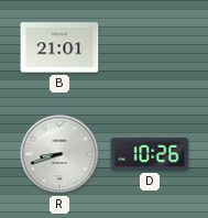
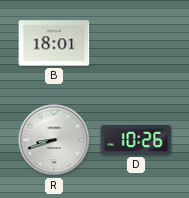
B: 21:01 -> 18:01
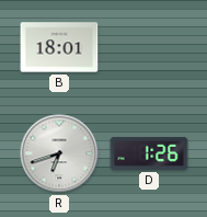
R: 8:42 -> 6:42
D: 10:26 -> 1:26
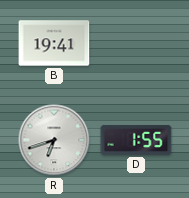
B: 18:01 -> 19:41
D: 1:26 -> 1:55
